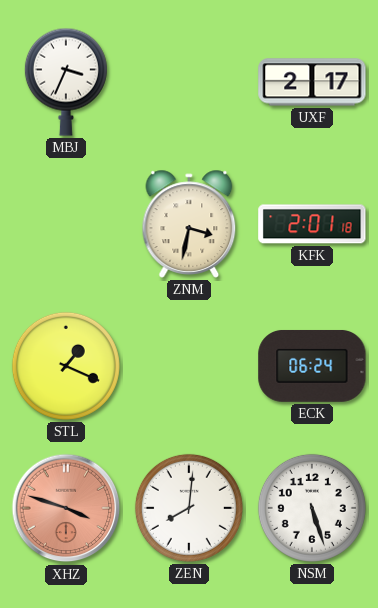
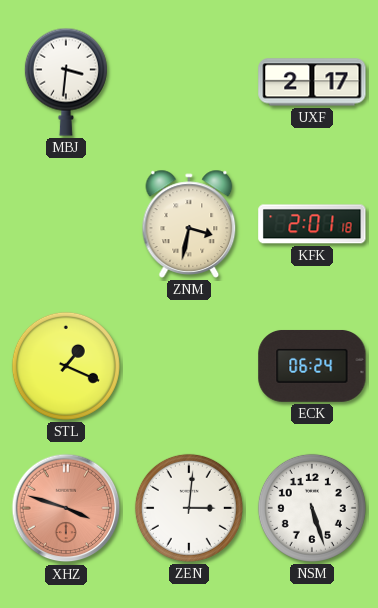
MBJ: 3:34 -> 3:31
ZEN: 8:01 -> 3:01
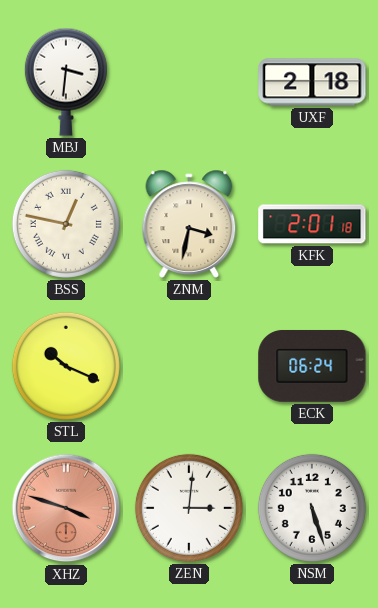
UXF: 2:17 -> 2:18
BSS: none -> 12:47
STL: 1:19 -> 10:19
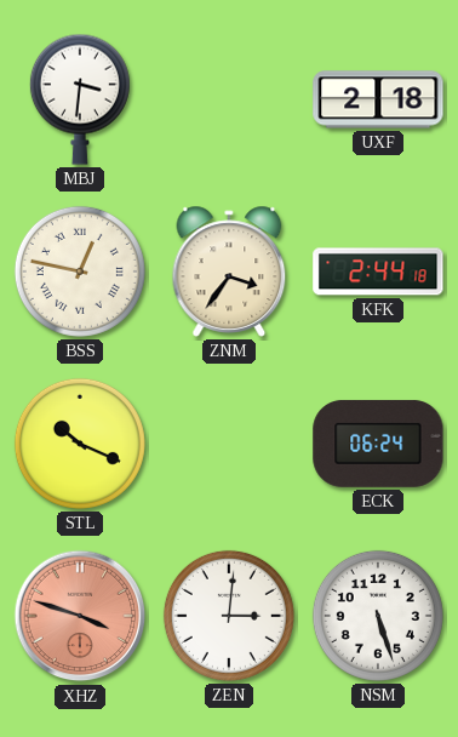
ZNM: 3:32 -> 3:36
KFK: 2:01 -> 2:44
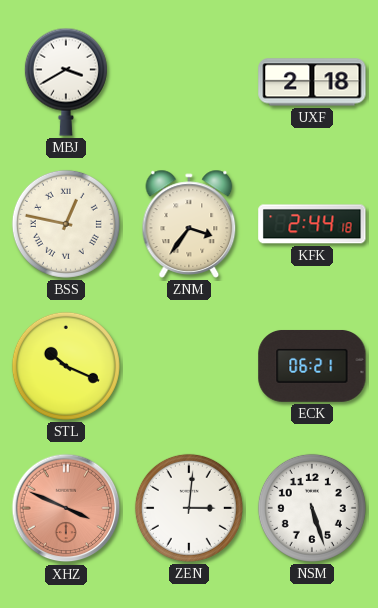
MBJ: 3:31 -> 3:40
ECK: 06:24 -> 06:21
XHZ: 3:48 -> 3:49
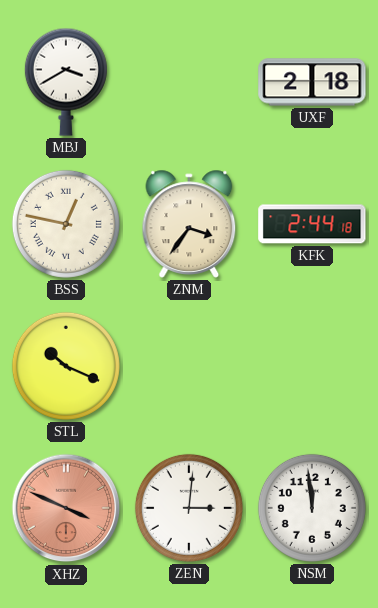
ECK: 06:21 -> none
NSM: 5:27 -> 11:59
